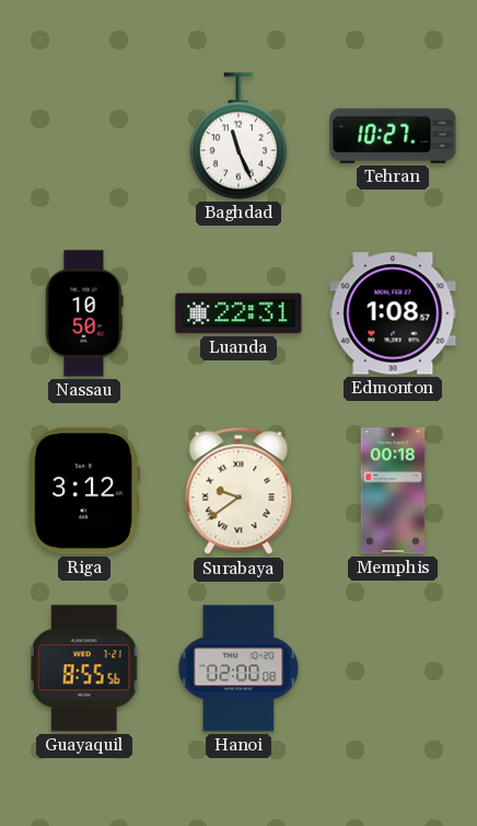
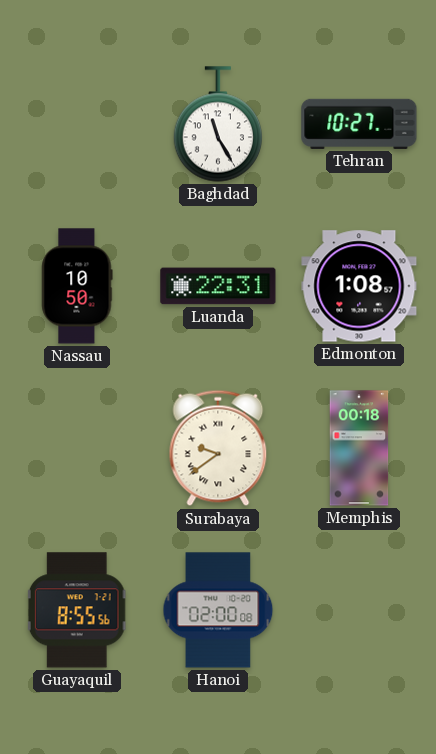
Baghdad: 11:26 -> 11:25
Riga: 3:12 -> none
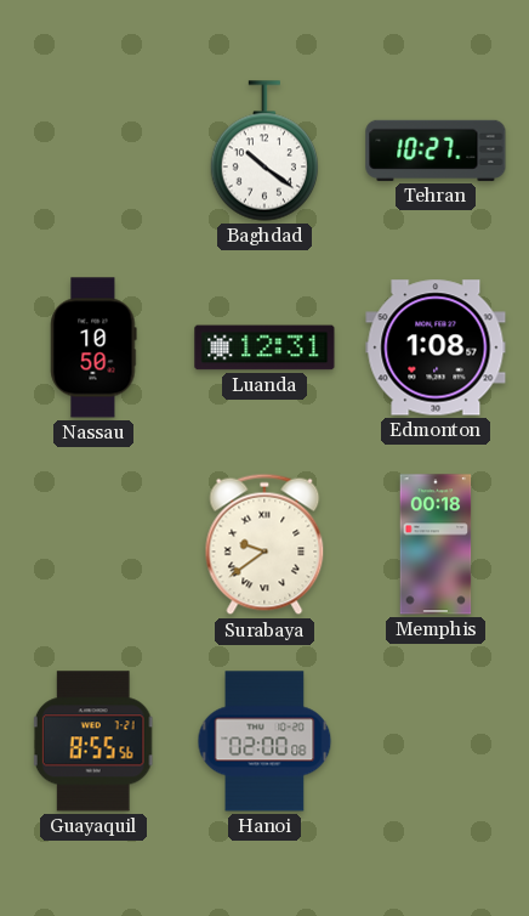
Baghdad: 11:25 -> 10:21
Luanda: 22:31 -> 12:31
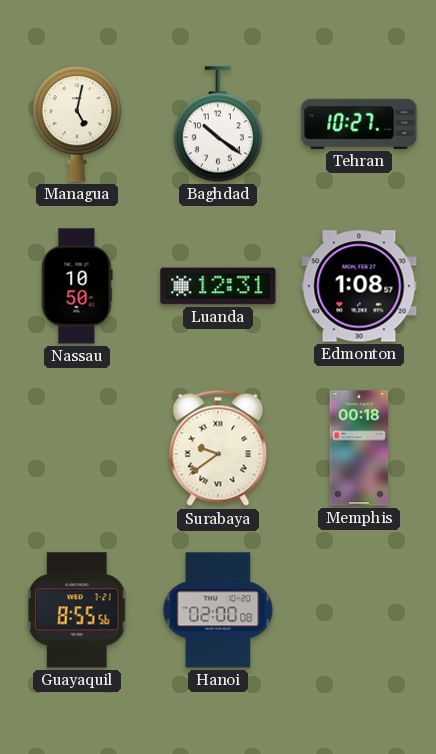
Managua: none -> 5:02
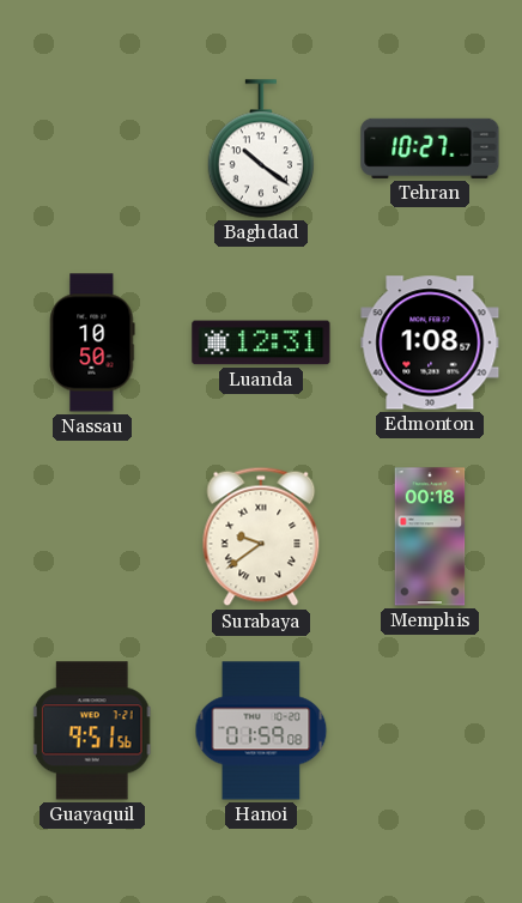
Managua: 5:02 -> none
Guayaquil: 8:55 -> 9:51
Hanoi: 02:00 -> 01:59
